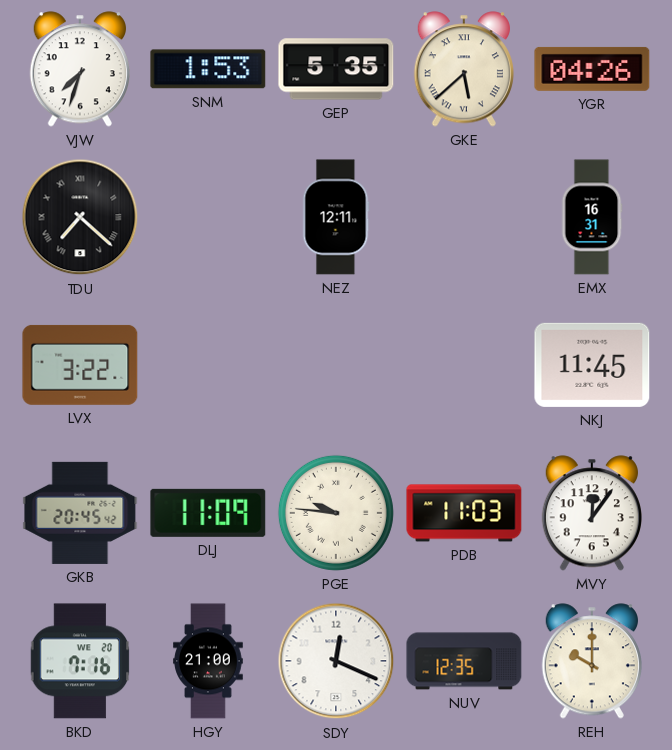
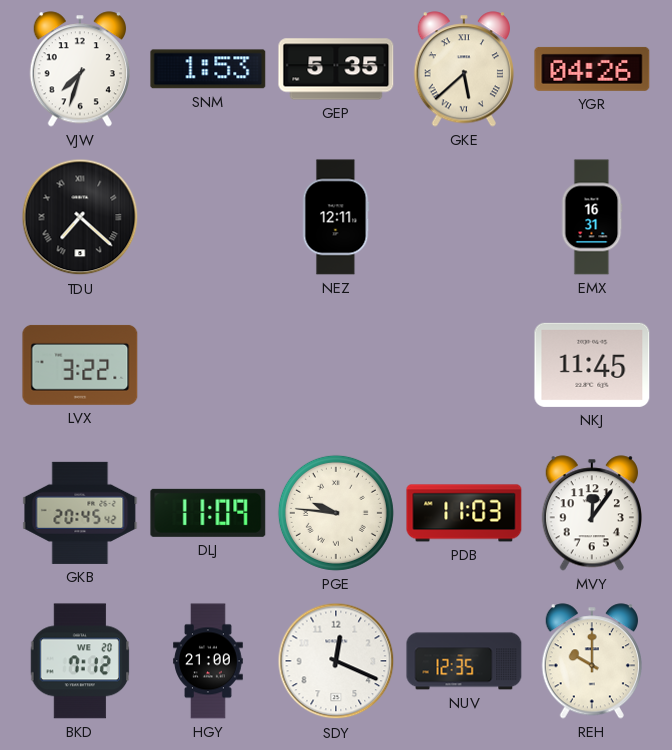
BKD: 7:16 -> 7:12
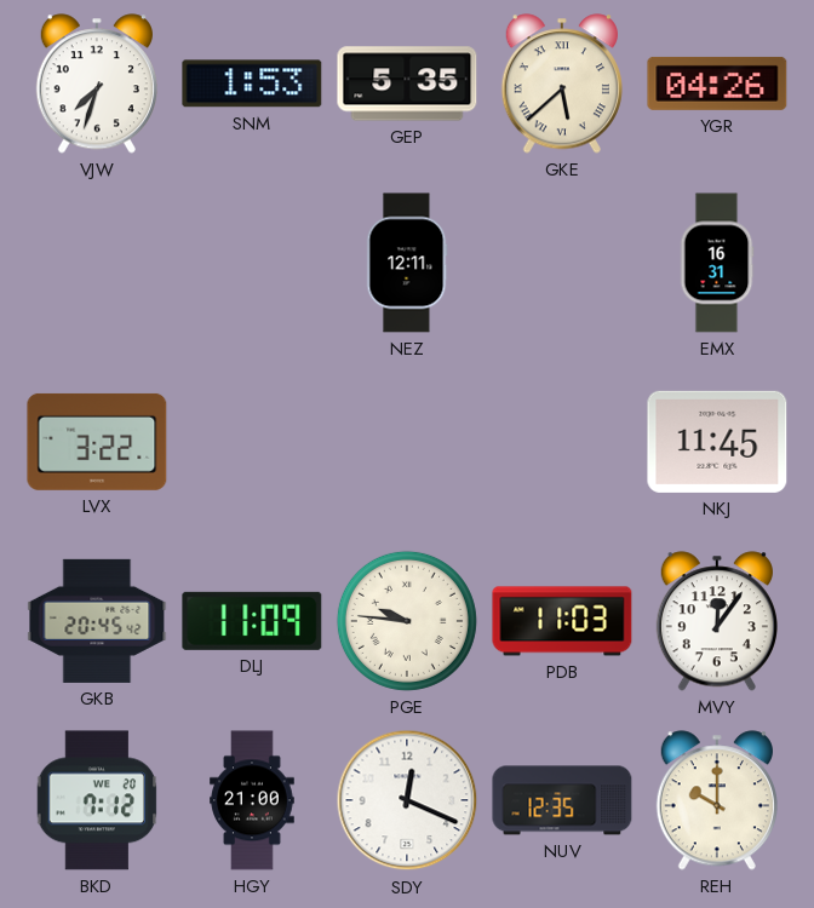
TDU: 7:22 -> none
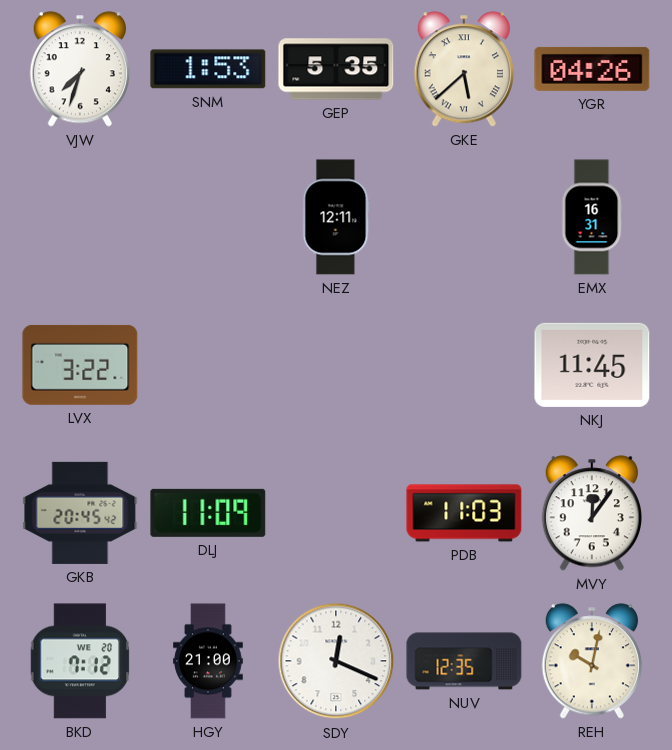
PGE: 9:46 -> none
REH: 10:00 -> 10:02
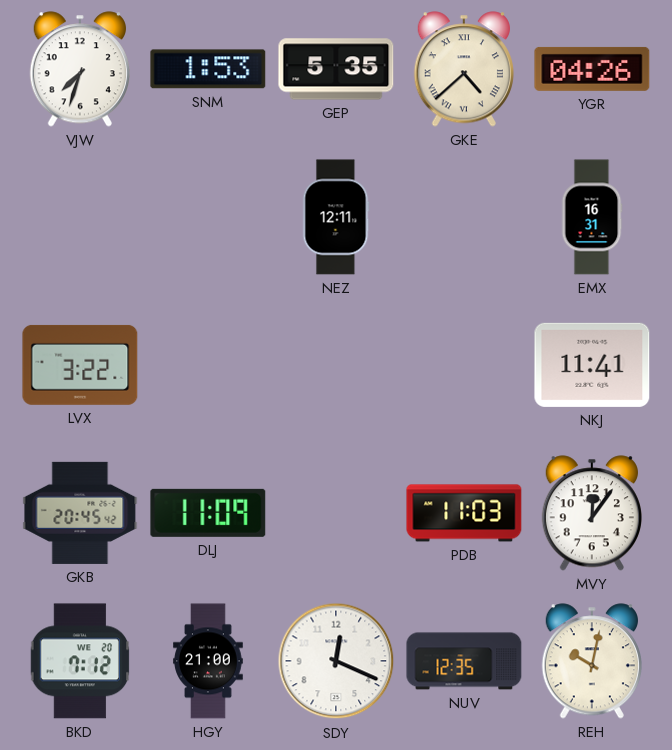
GKE: 5:38 -> 4:38
NKJ: 11:45 -> 11:41
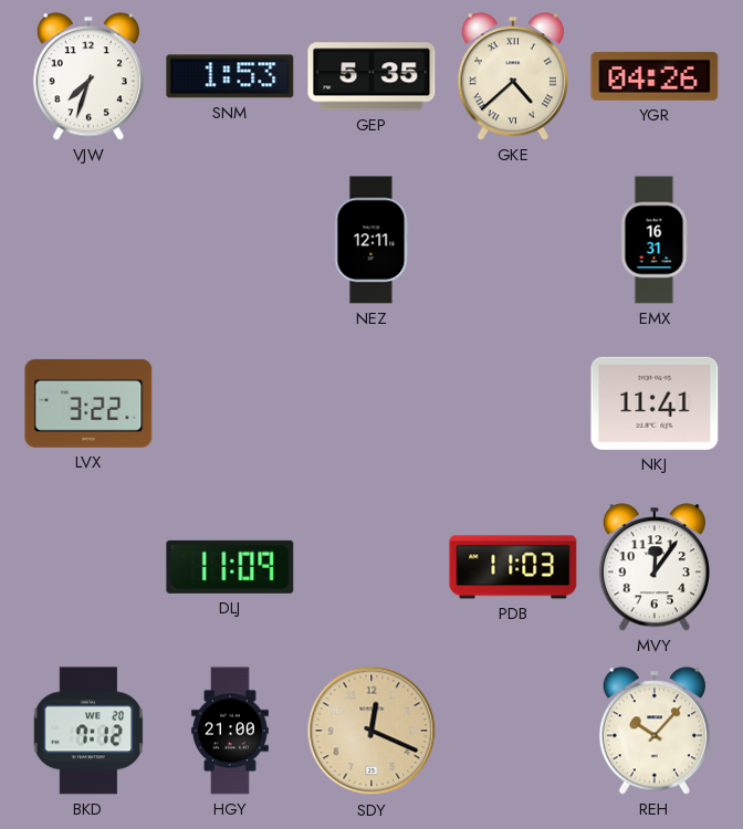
GKB: 20:45 -> none
SDY dial: white -> champagne
NUV: 12:35 -> none
REH: 10:02 -> 10:07
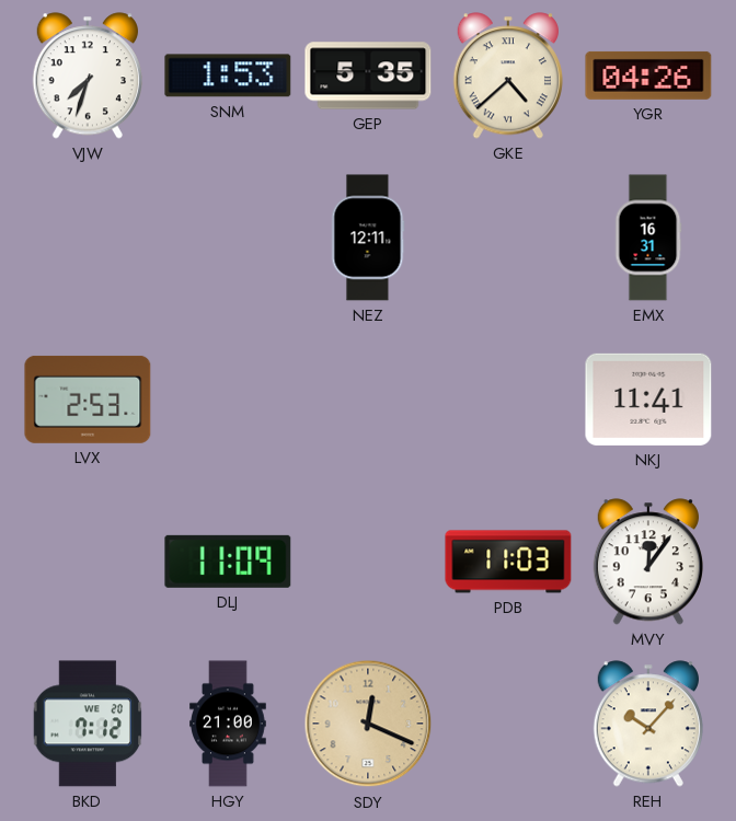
LVX: 3:22 -> 2:53
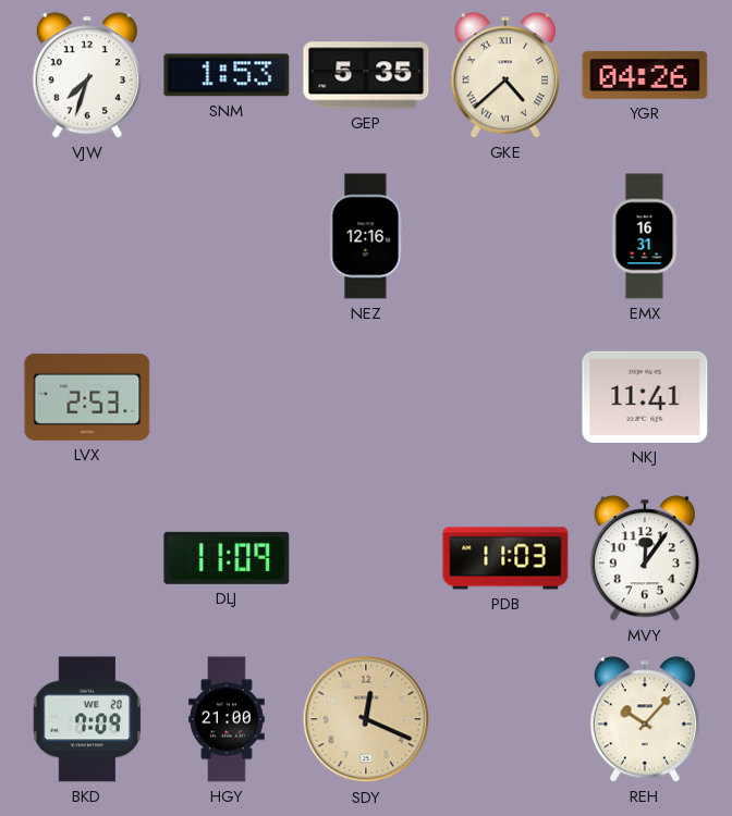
NEZ: 12:11 -> 12:16
BKD: 7:12 -> 7:09
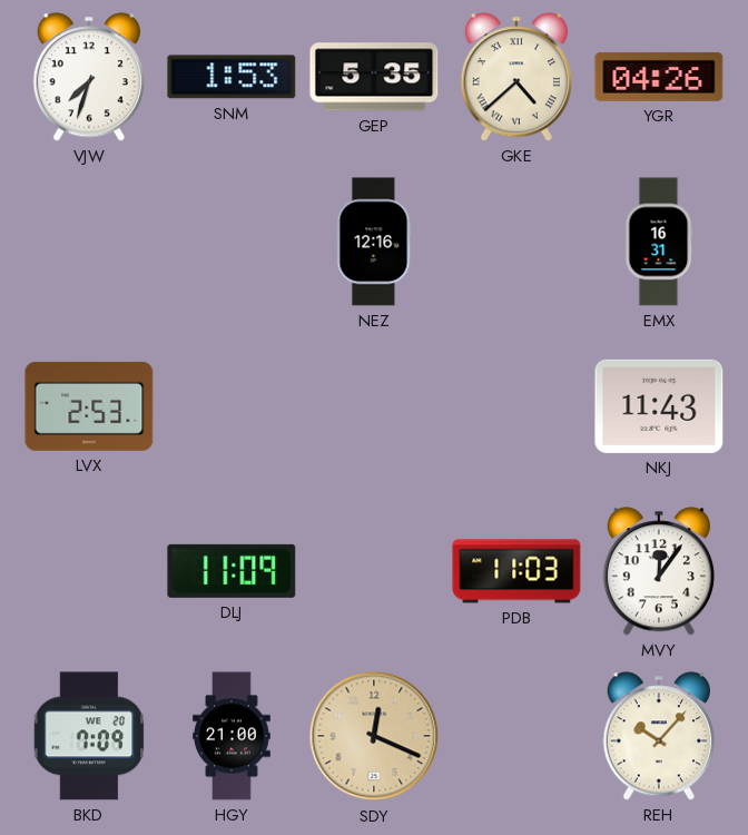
NKJ: 11:41 -> 11:43
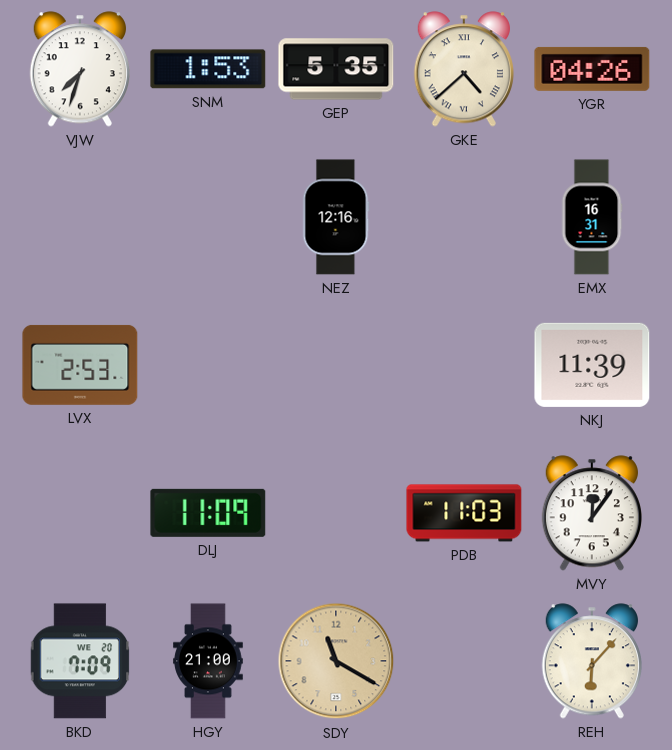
NKJ: 11:43 -> 11:39
SDY: 12:19 -> 11:20
REH: 10:07 -> 6:07
